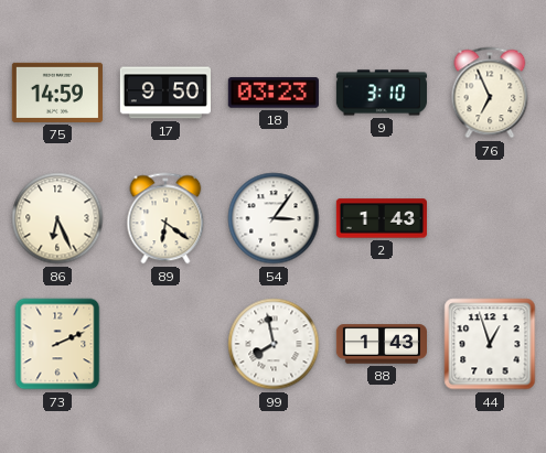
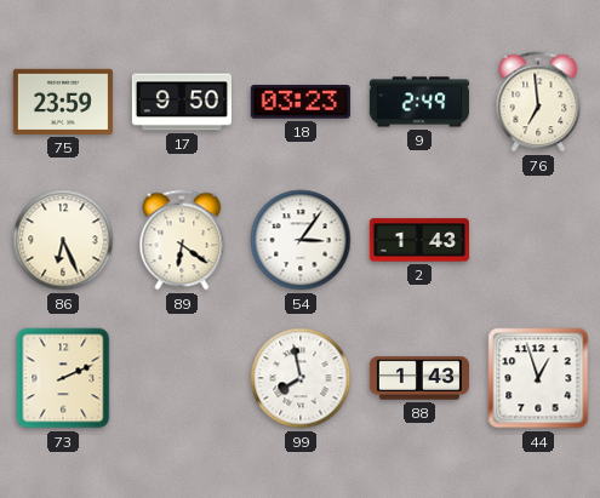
75: 14:59 -> 23:59
9: 3:10 -> 2:49
76: 6:56 -> 6:59
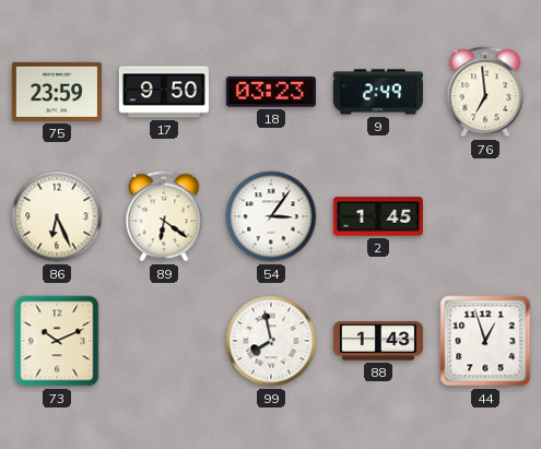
2: 1:43 -> 1:45
73: 2:11 -> 10:11
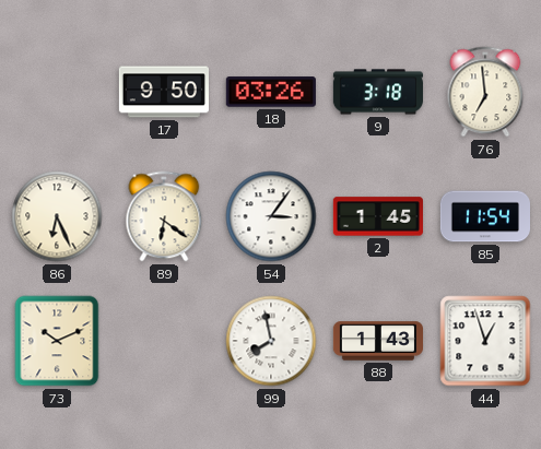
75: 23:59 -> none
18: 03:23 -> 03:26
9: 2:49 -> 3:18
85: none -> 11:54
